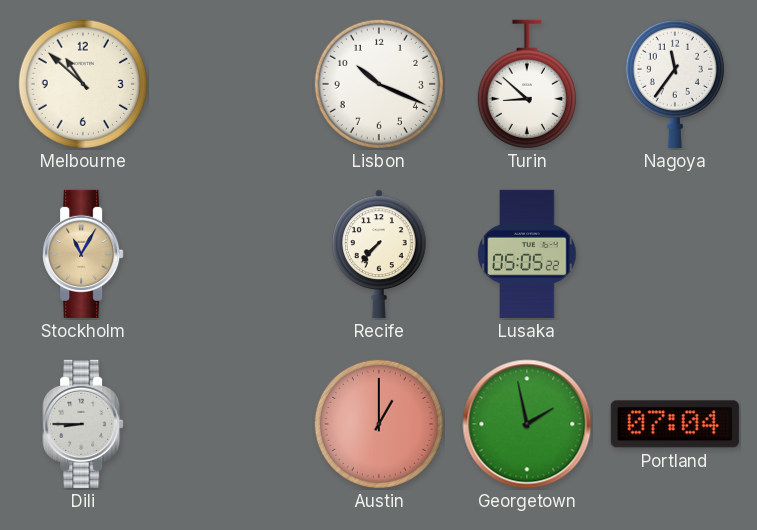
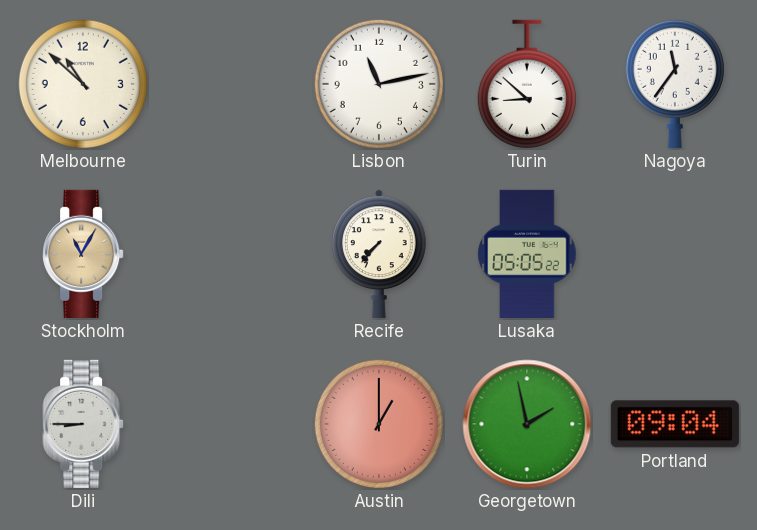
Lisbon: 10:19 -> 11:13
Portland: 07:04 -> 09:04
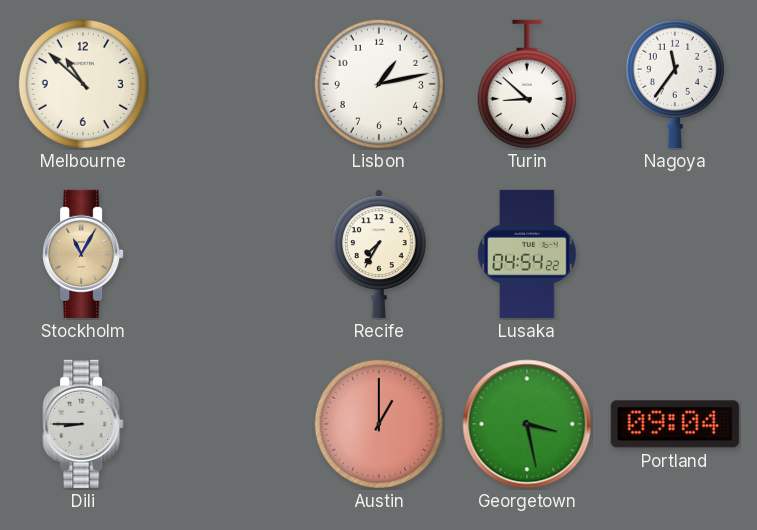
Lisbon: 11:13 -> 1:13
Recife: 7:37 -> 7:35
Lusaka: 05:05 -> 04:54
Georgetown: 1:58 -> 3:28
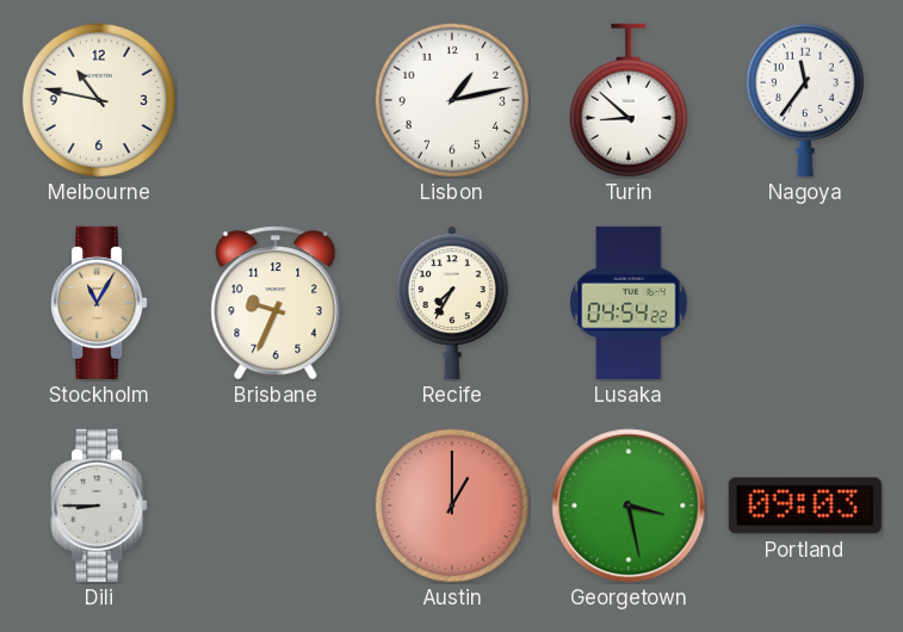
Melbourne: 10:52 -> 10:47
Brisbane: none -> 9:34
Portland: 09:04 -> 09:03
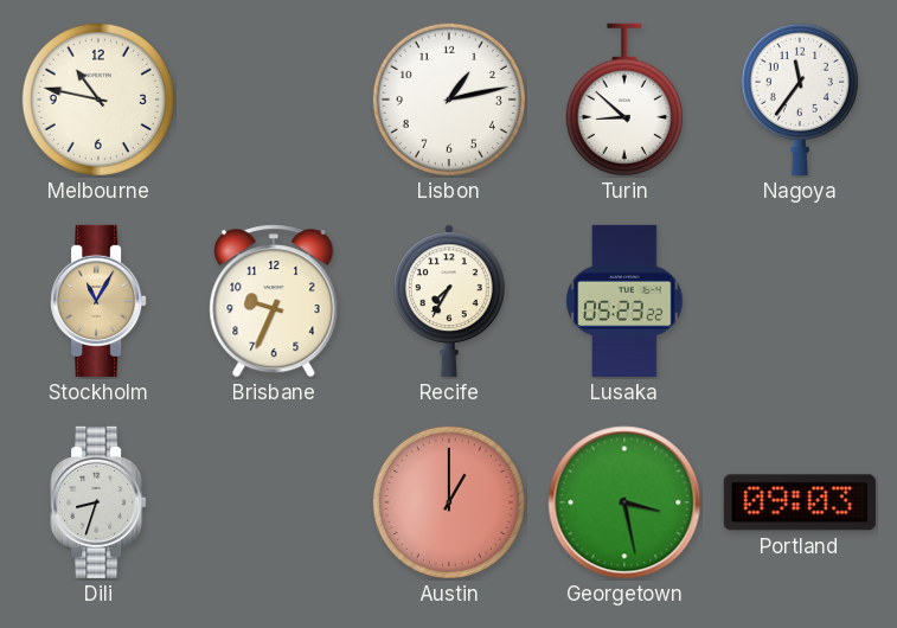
Lusaka: 04:54 -> 05:23
Dili: 8:45 -> 8:33
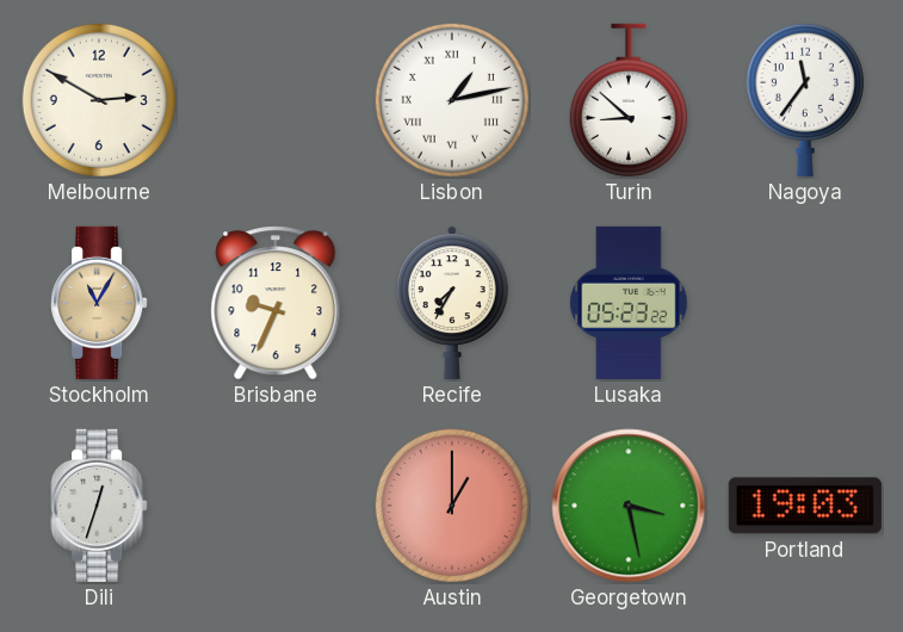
Melbourne: 10:47 -> 2:50
Lisbon numerals: Arabic -> Roman
Dili: 8:33 -> 12:33
Portland: 09:03 -> 19:03
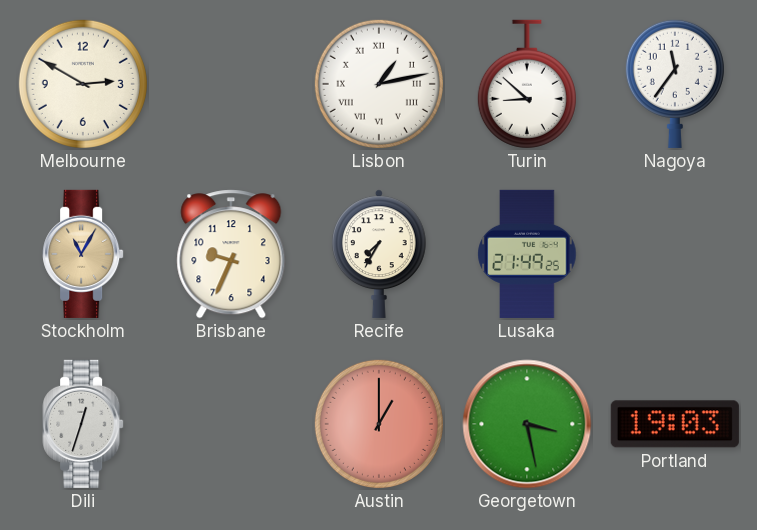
Lusaka: 05:23 -> 21:49
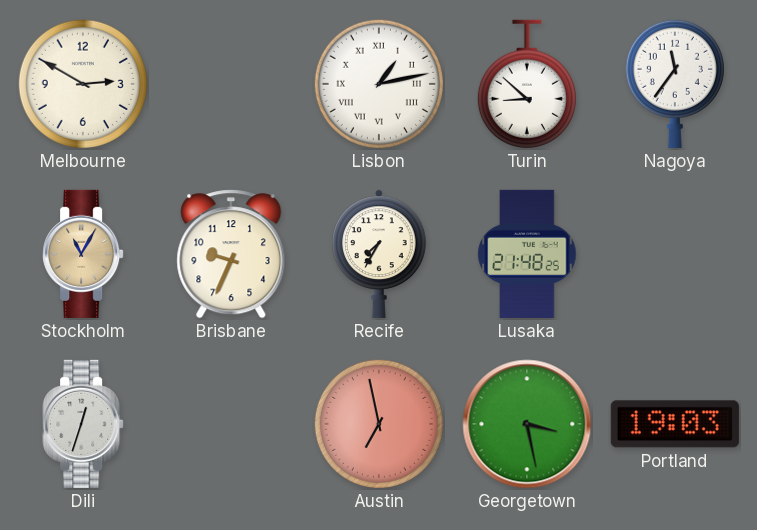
Lusaka: 21:49 -> 21:48
Austin: 1:00 -> 6:58
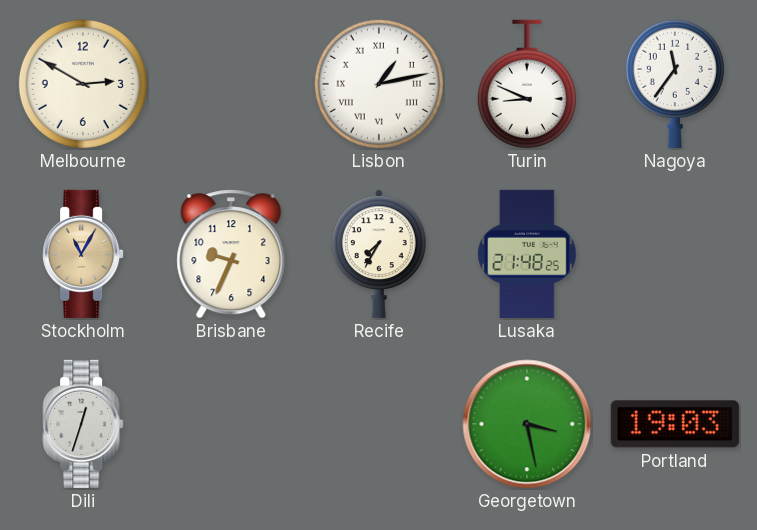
Turin: 8:52 -> 8:49
Austin: 6:58 -> none
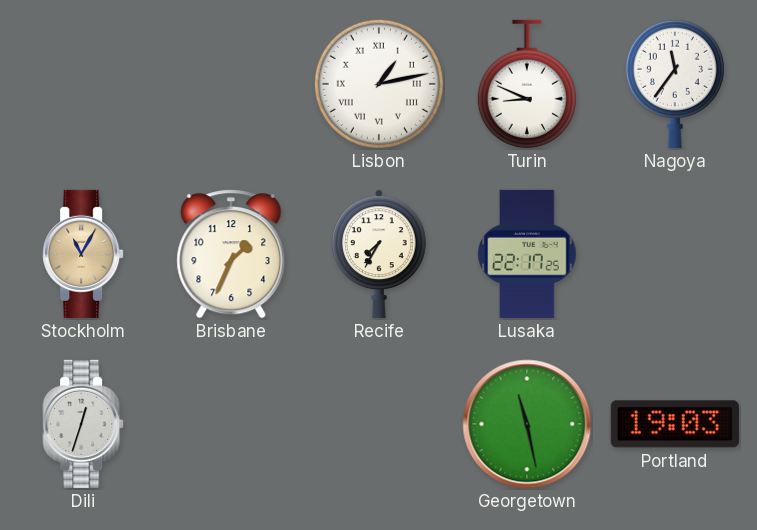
Melbourne: 2:50 -> none
Brisbane: 9:34 -> 1:34
Lusaka: 21:48 -> 22:17
Georgetown: 3:28 -> 11:28
